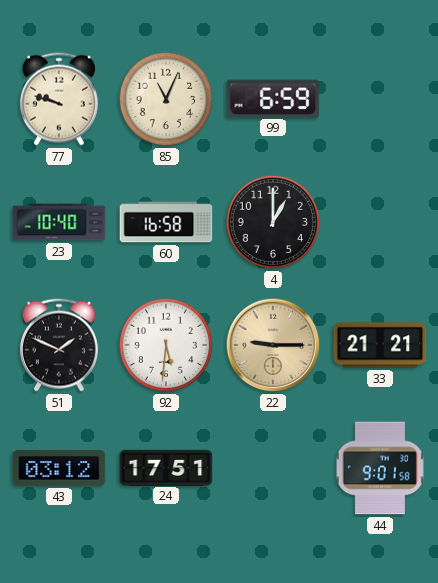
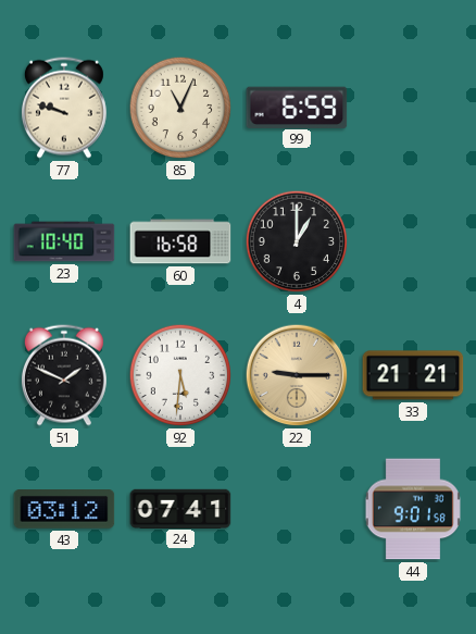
24: 17:51 -> 07:41
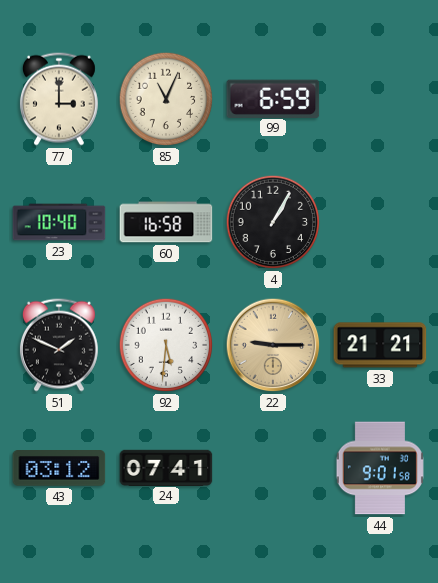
77: 9:48 -> 3:00
4: 1:00 -> 1:05
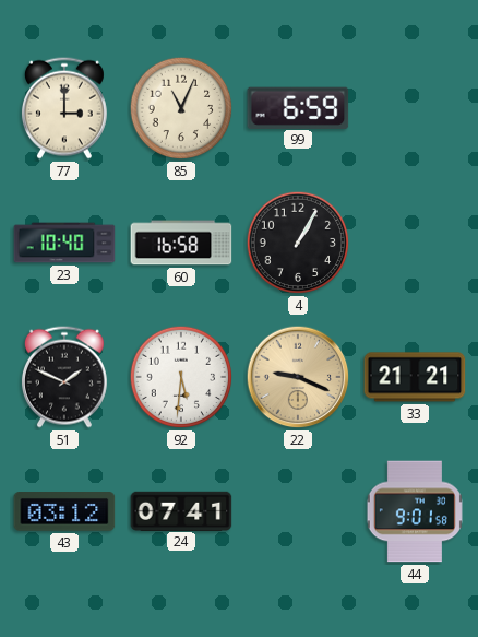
22: 9:15 -> 9:19
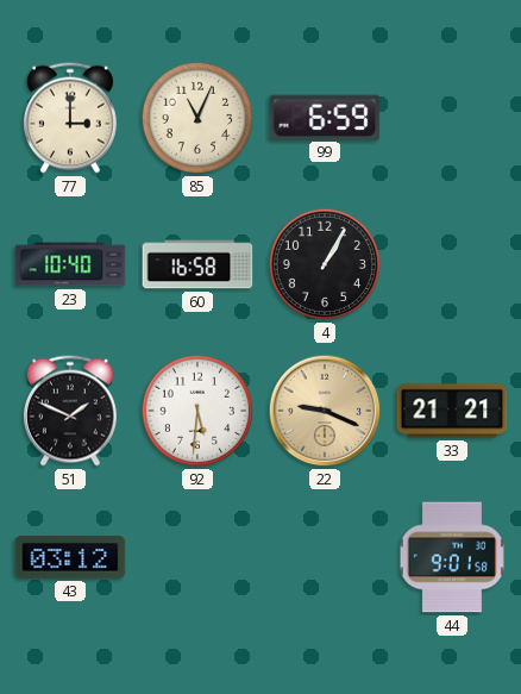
24: 07:41 -> none
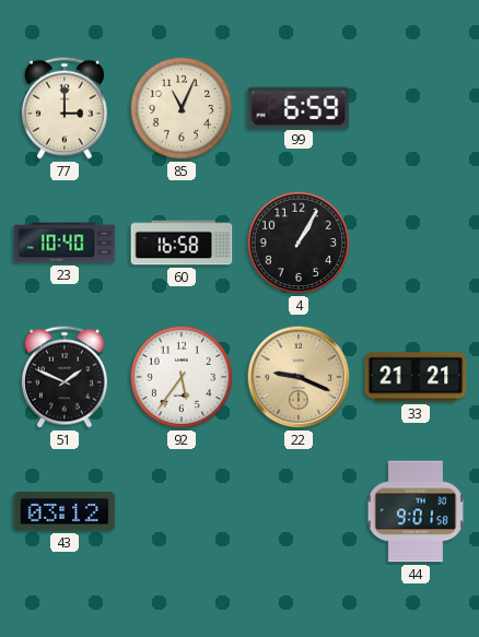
92: 5:31 -> 5:36
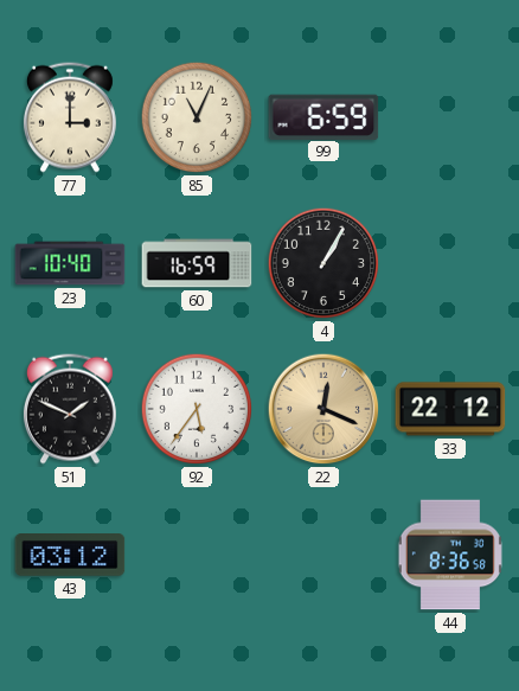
60: 16:58 -> 16:59
22: 9:19 -> 12:19
33: 21:21 -> 22:12
44: 9:01 -> 8:36
